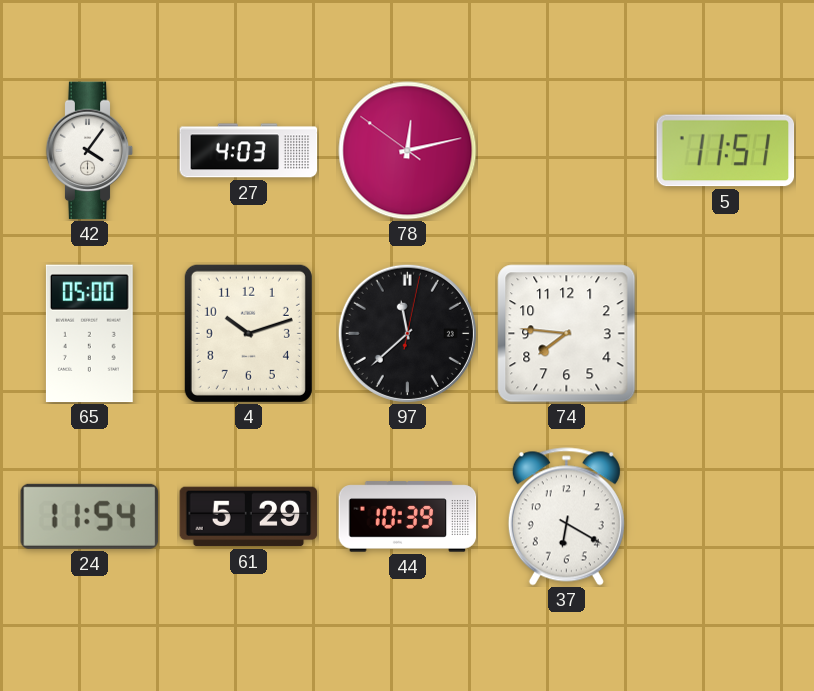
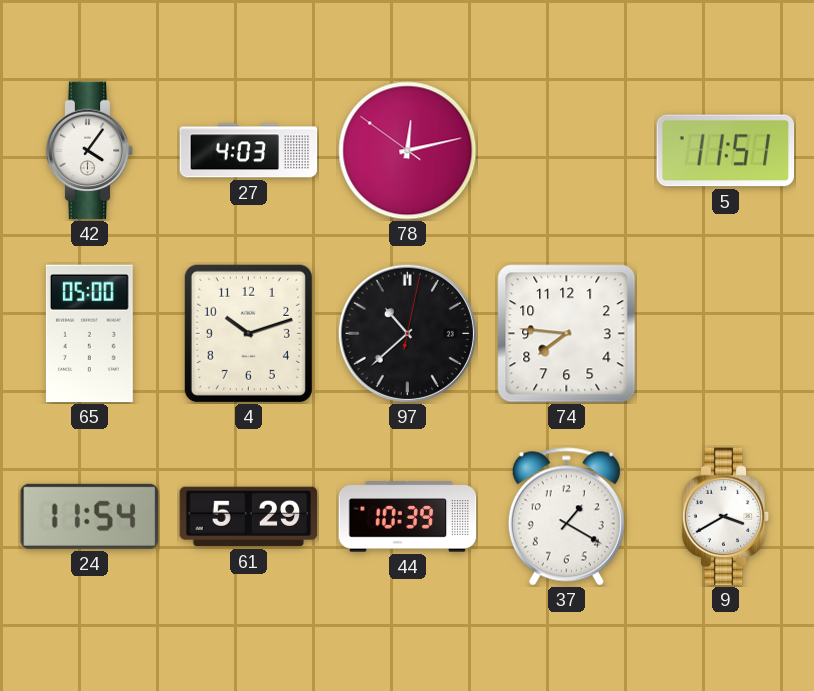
97: 11:38 -> 10:38
37: 6:20 -> 1:20
9: none -> 3:40
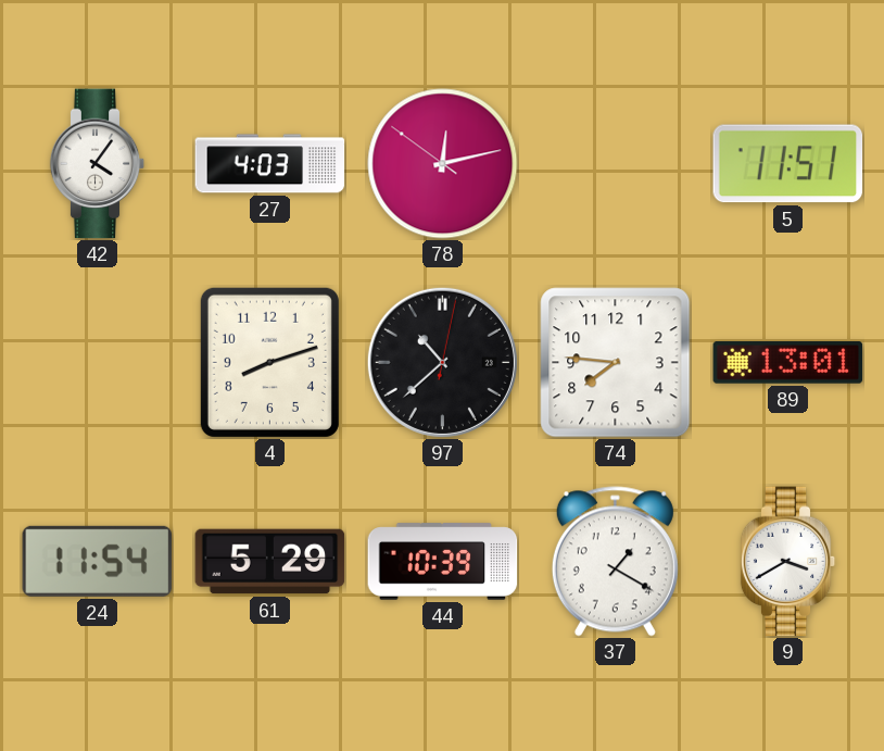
65: 05:00 -> none
4: 10:12 -> 8:12
89: none -> 13:01
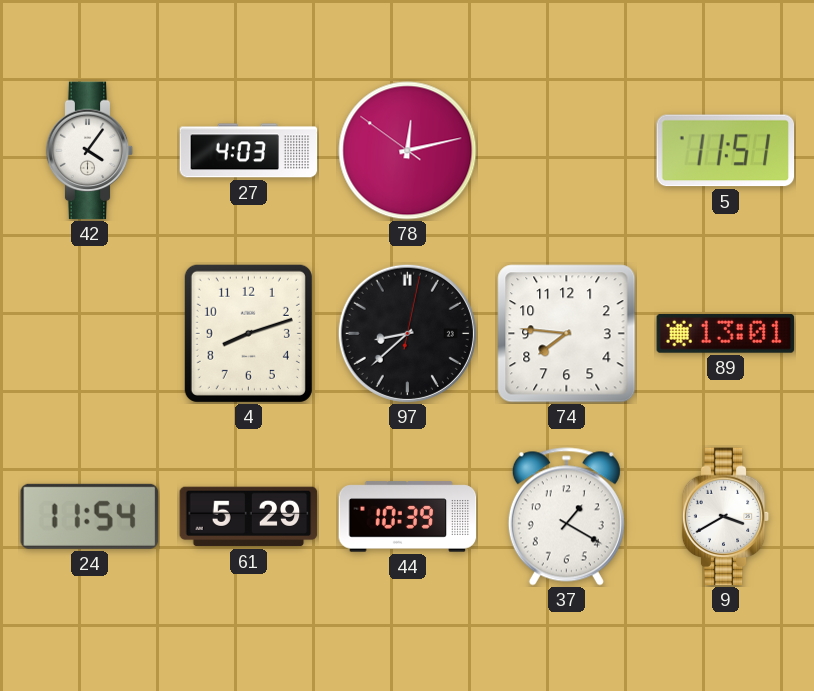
97: 10:38 -> 8:38
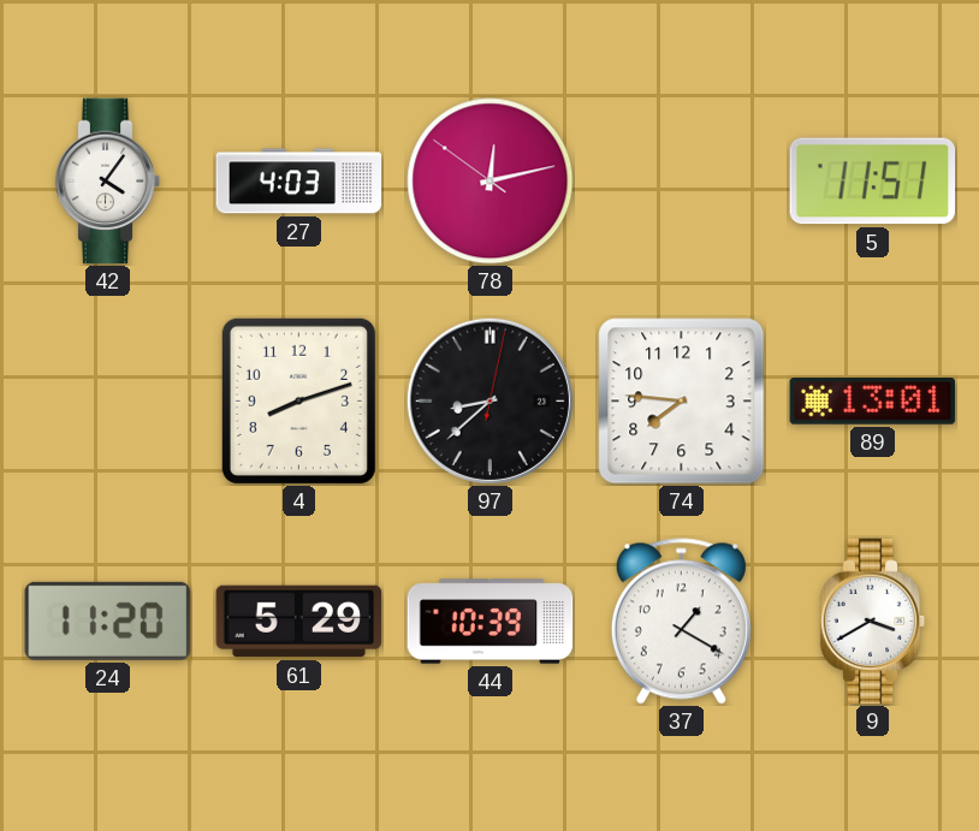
24: 11:54 -> 11:20
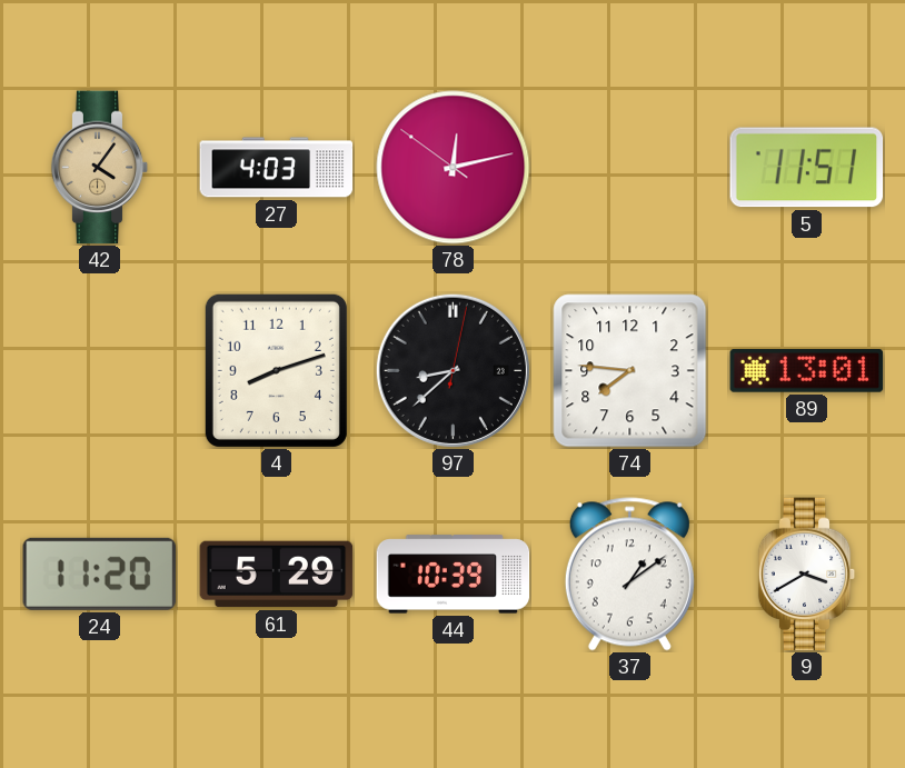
42 dial: white -> champagne
37: 1:20 -> 1:09
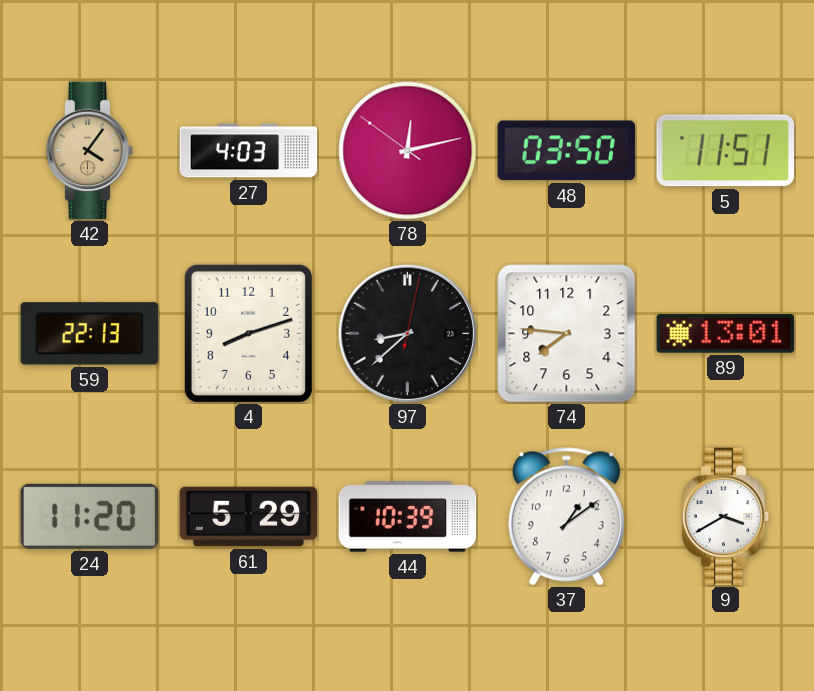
48: none -> 03:50
59: none -> 22:13
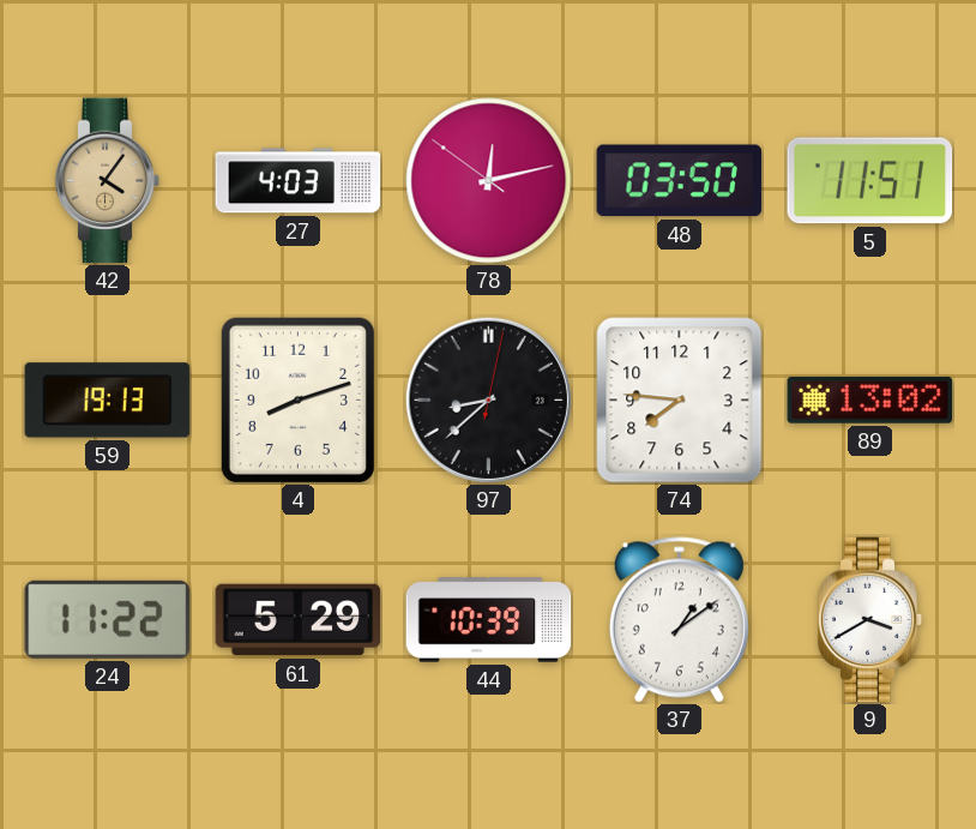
59: 22:13 -> 19:13
89: 13:01 -> 13:02
24: 11:20 -> 11:22
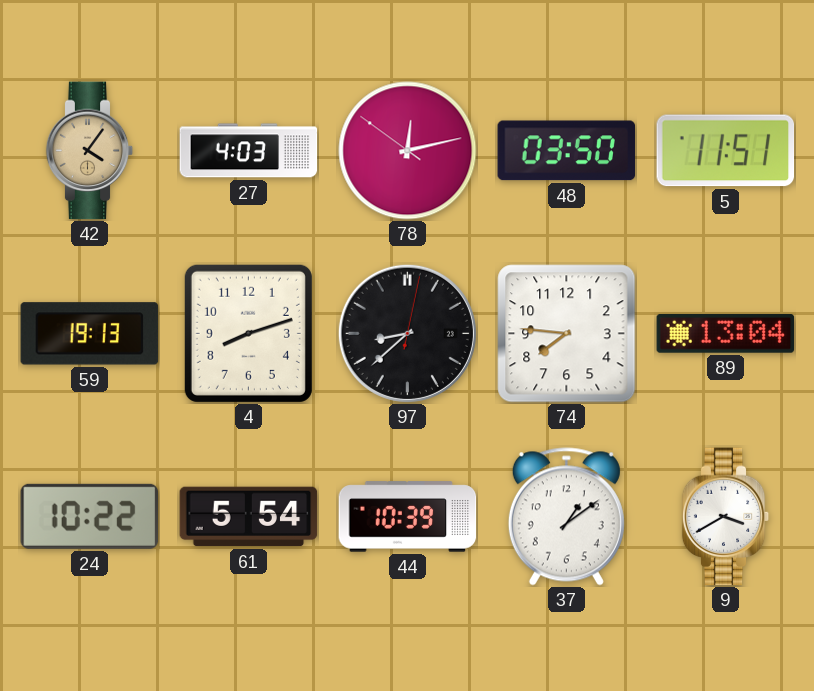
89: 13:02 -> 13:04
24: 11:22 -> 10:22
61: 5:29 -> 5:54
